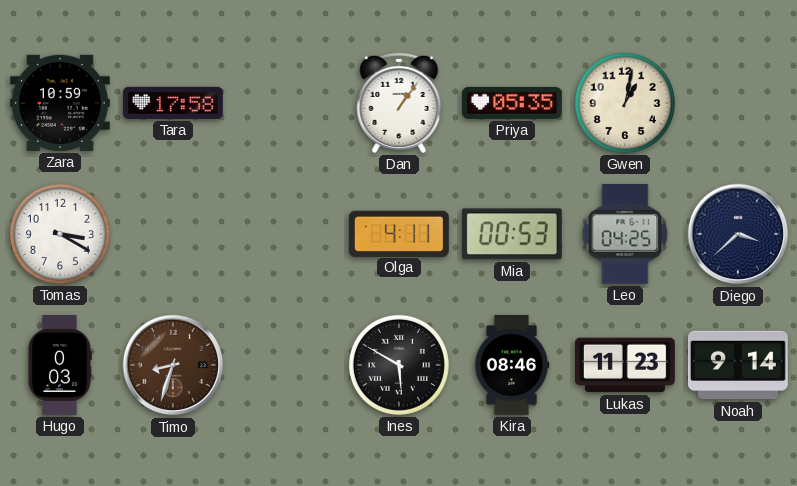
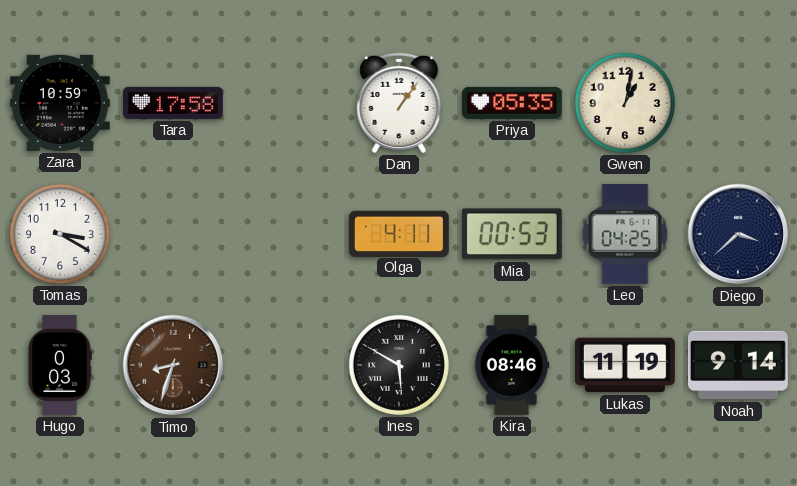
Lukas: 11:23 -> 11:19
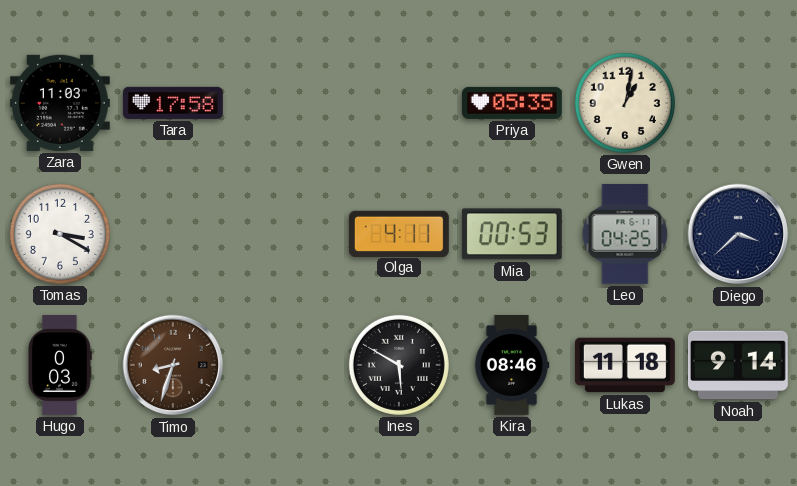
Zara: 10:59 -> 11:03
Dan: 1:06 -> none
Lukas: 11:19 -> 11:18
